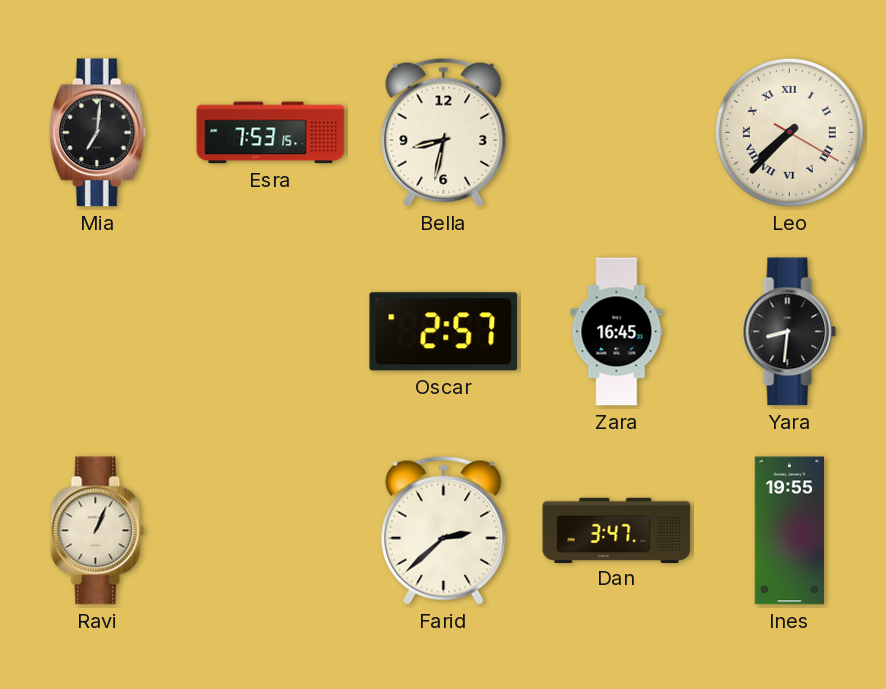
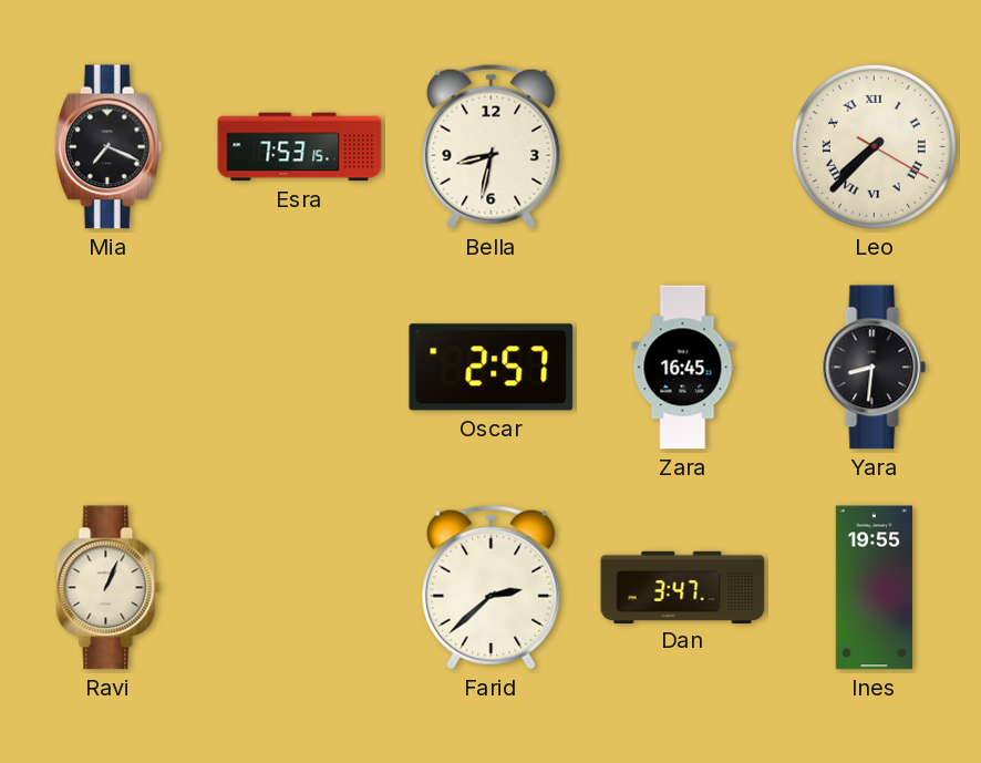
Mia: 7:01 -> 7:19
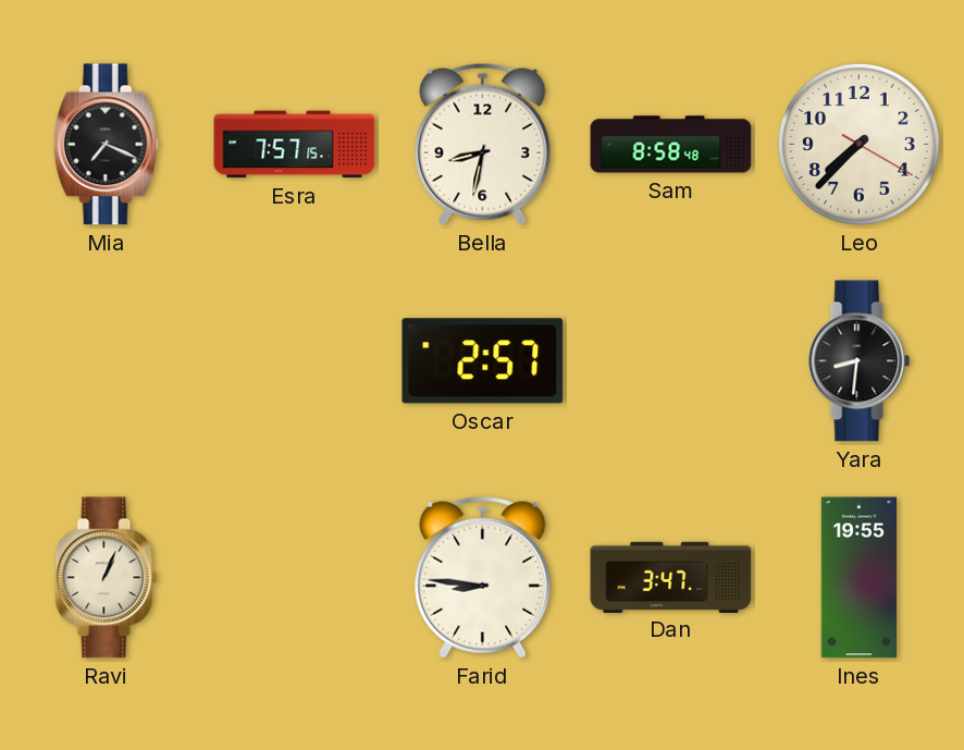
Esra: 7:53 -> 7:57
Sam: none -> 8:58
Leo numerals: Roman -> Arabic
Zara: 16:45 -> none
Farid: 2:38 -> 8:46
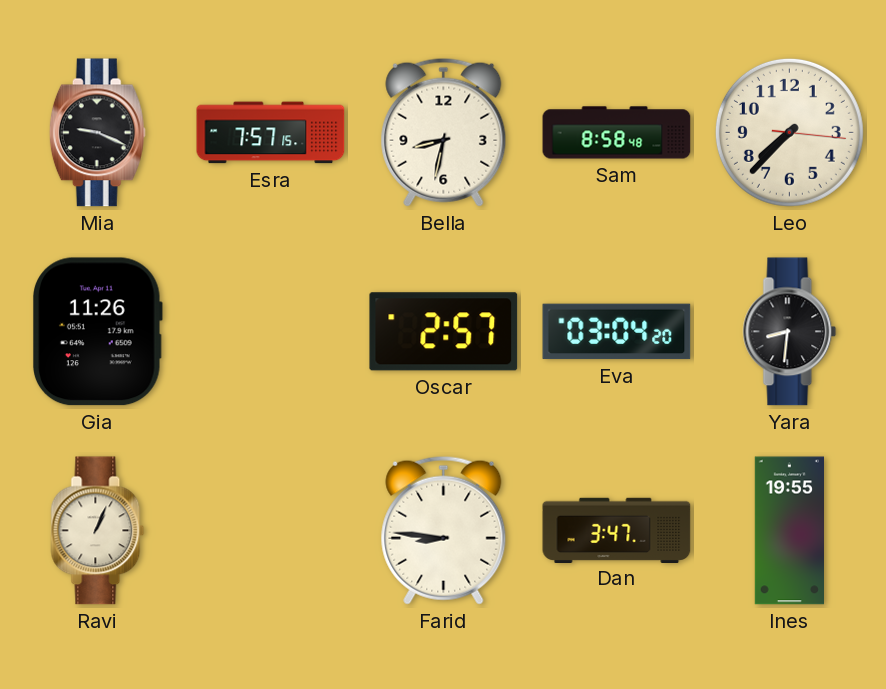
Mia: 7:19 -> 9:19
Leo: 7:37:20 -> 7:37:16
Gia: none -> 11:26
Eva: none -> 03:04
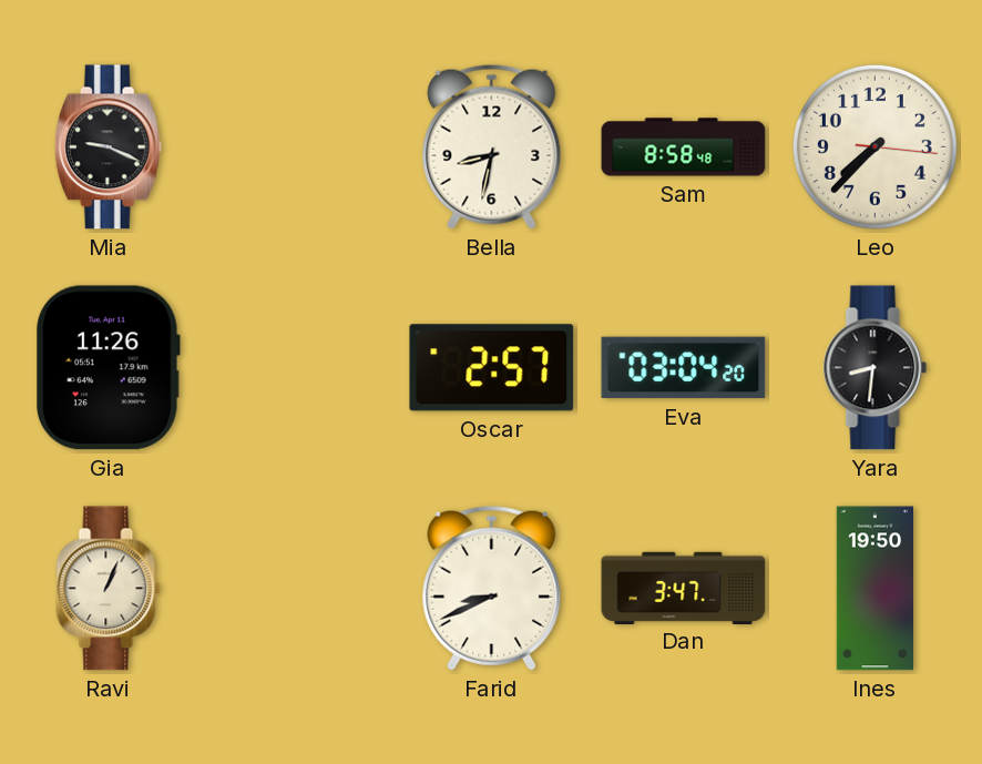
Esra: 7:57 -> none
Farid: 8:46 -> 8:41
Ines: 19:55 -> 19:50
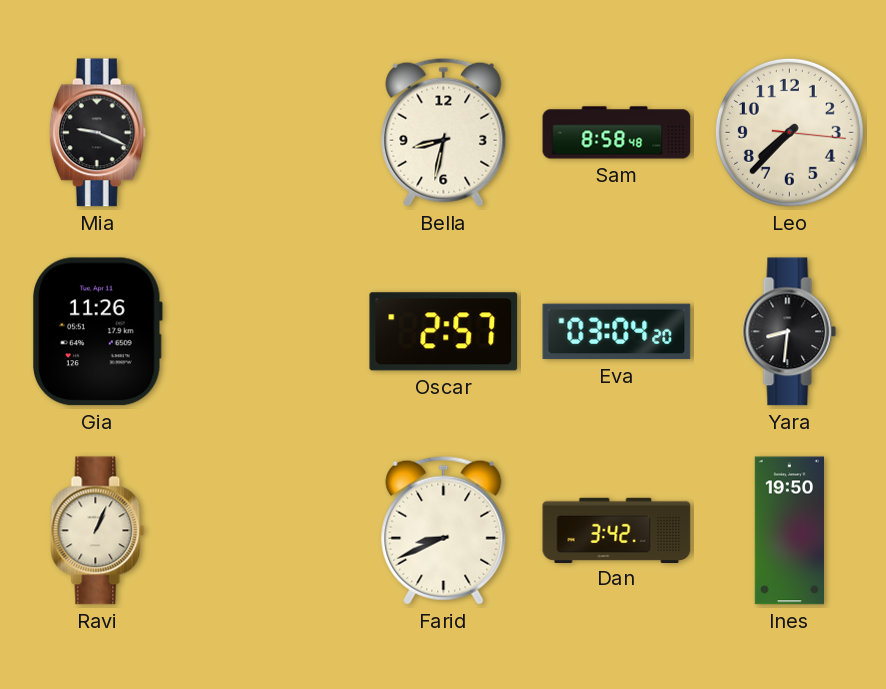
Dan: 3:47 -> 3:42
